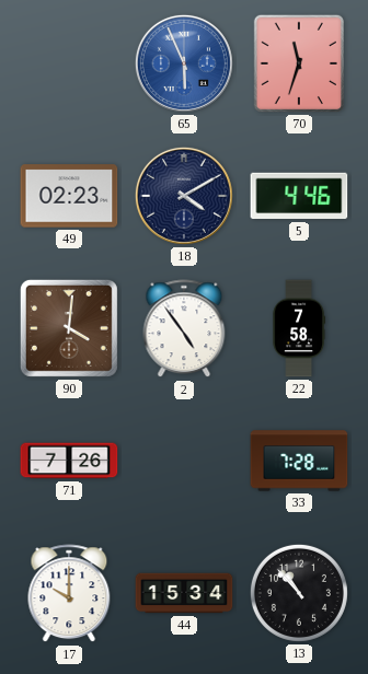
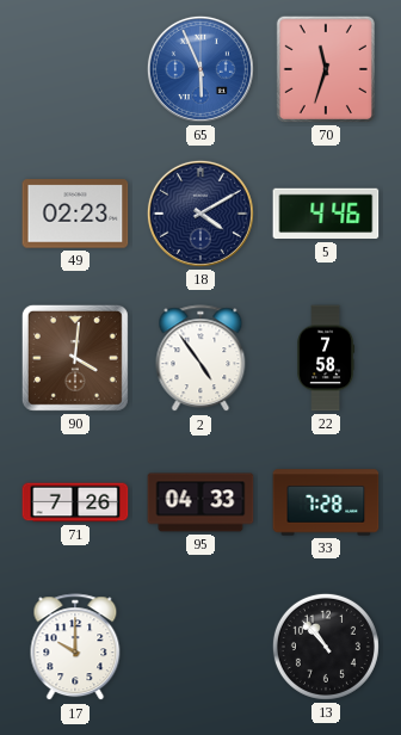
95: none -> 04:33
44: 15:34 -> none
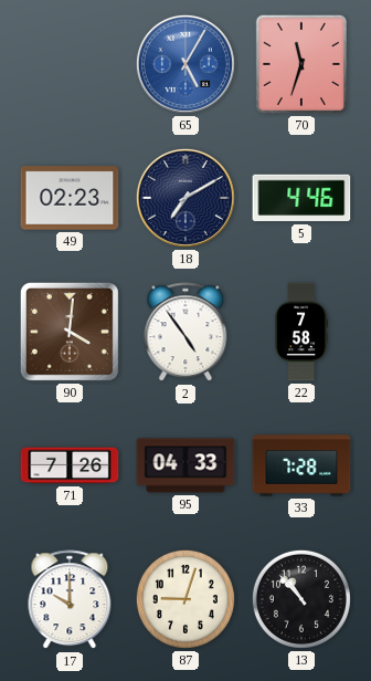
65: 5:56 -> 5:05
18: 4:10 -> 7:10
87: none -> 9:03
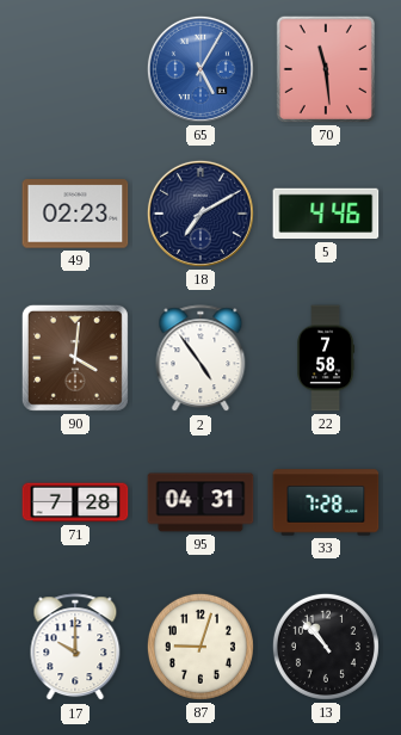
70: 11:33 -> 11:29
71: 7:26 -> 7:28
95: 04:33 -> 04:31
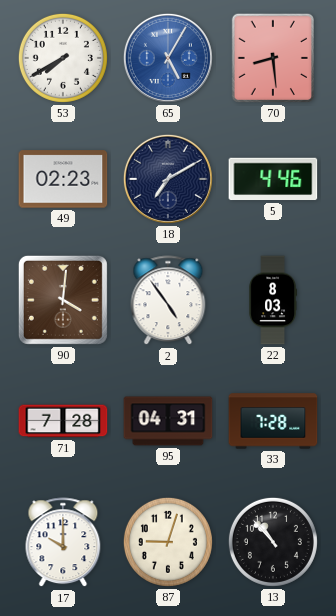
53: none -> 7:40
70: 11:29 -> 8:29
22: 7:58 -> 8:03
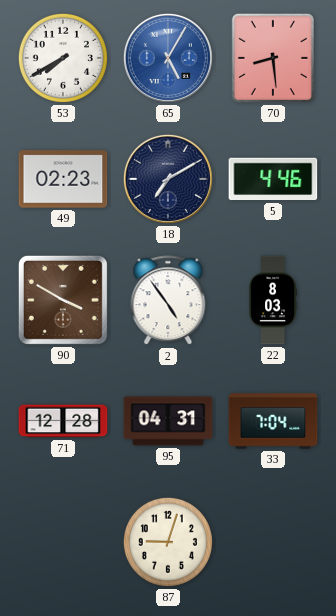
90: 4:01 -> 3:50
71: 7:28 -> 12:28
33: 7:28 -> 7:04
17: 10:00 -> none
13: 10:53 -> none
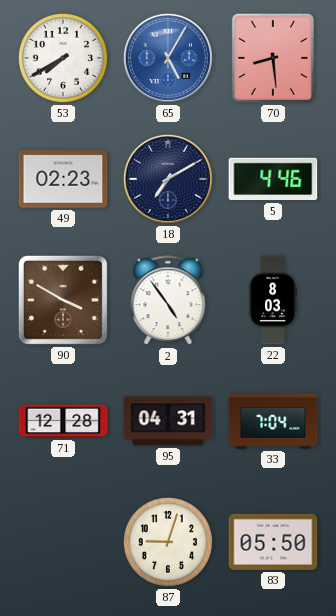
83: none -> 05:50
